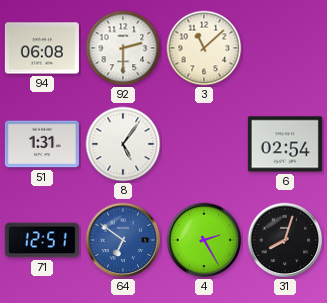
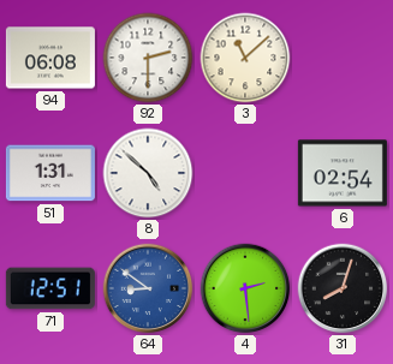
8: 5:06 -> 4:52
64: 6:51 -> 8:51
4: 2:25 -> 2:29
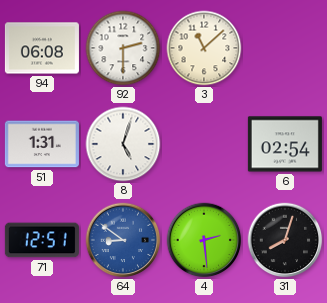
8: 4:52 -> 5:03
